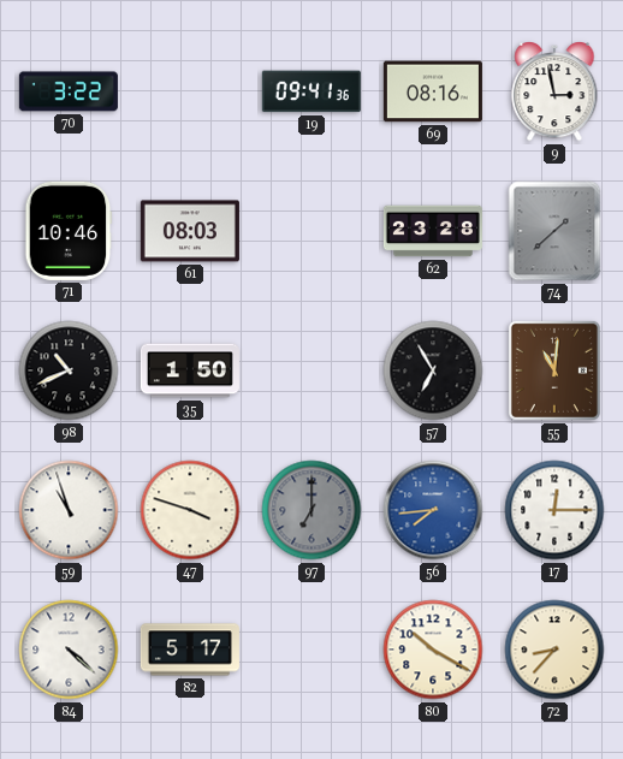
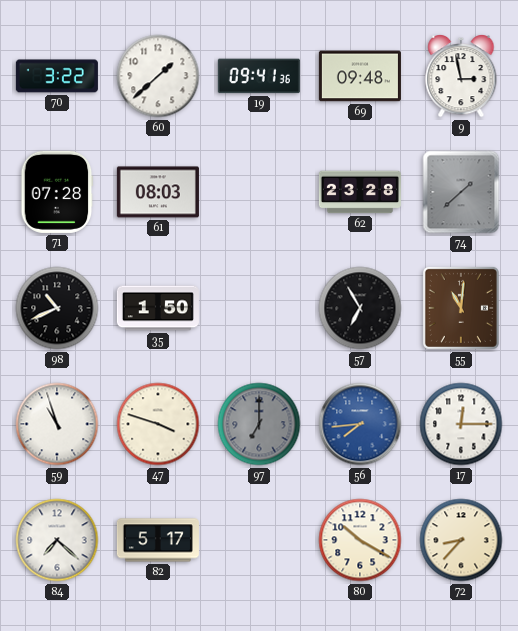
60: none -> 1:38
69: 08:16 -> 09:48
71: 10:46 -> 07:28
84: 4:22 -> 7:22
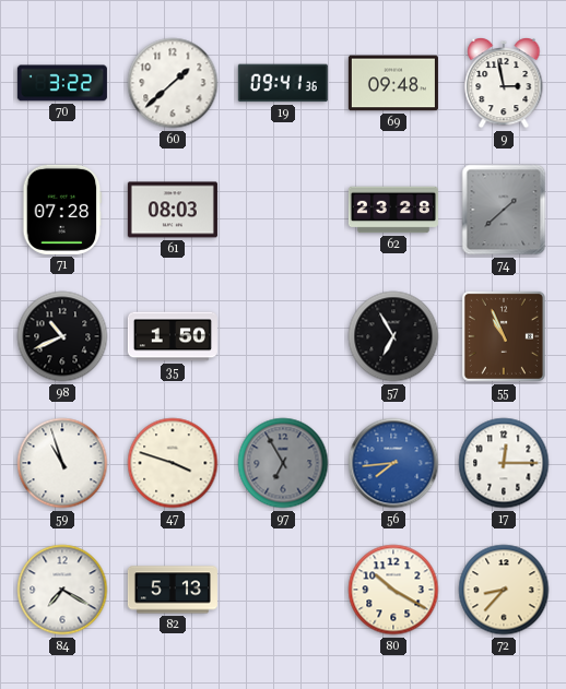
55: 11:01 -> 10:56
97: 7:00 -> 6:55
84: 7:22 -> 7:20
82: 5:17 -> 5:13
